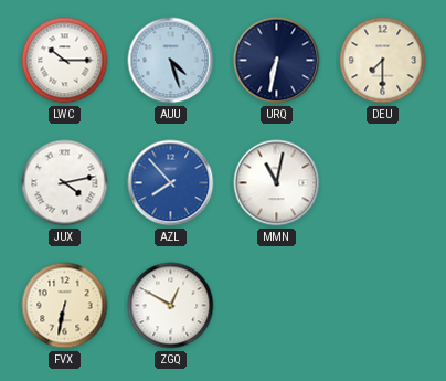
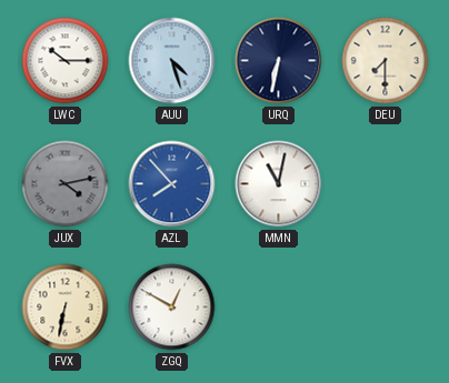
JUX dial: white -> grey
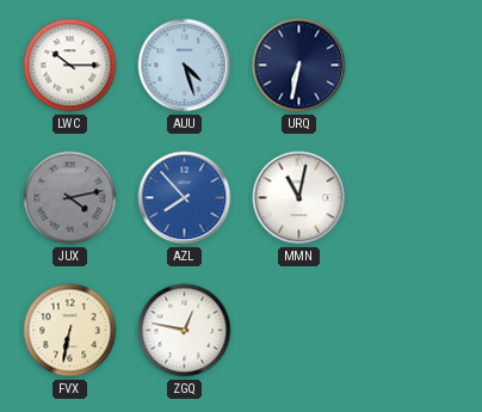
DEU: 7:30 -> none
ZGQ: 12:50 -> 12:47
